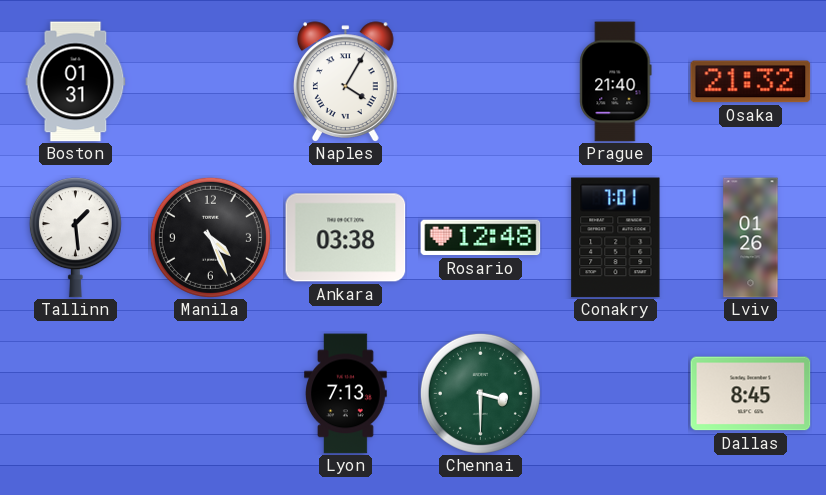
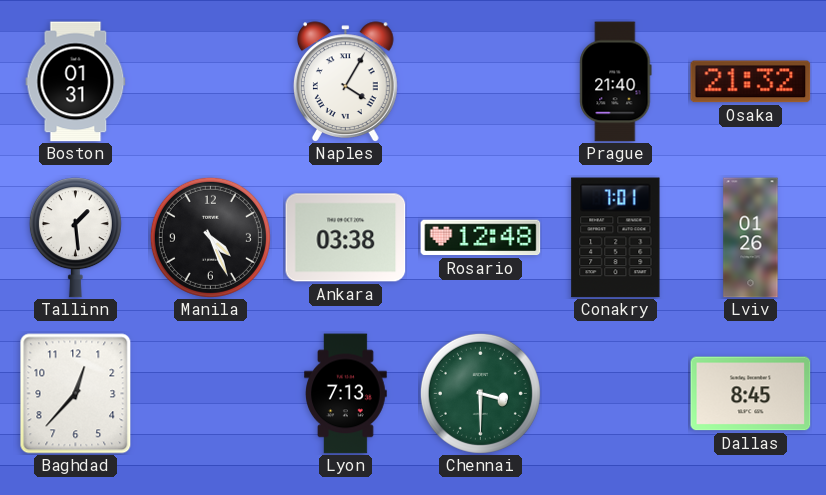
Baghdad: none -> 12:37
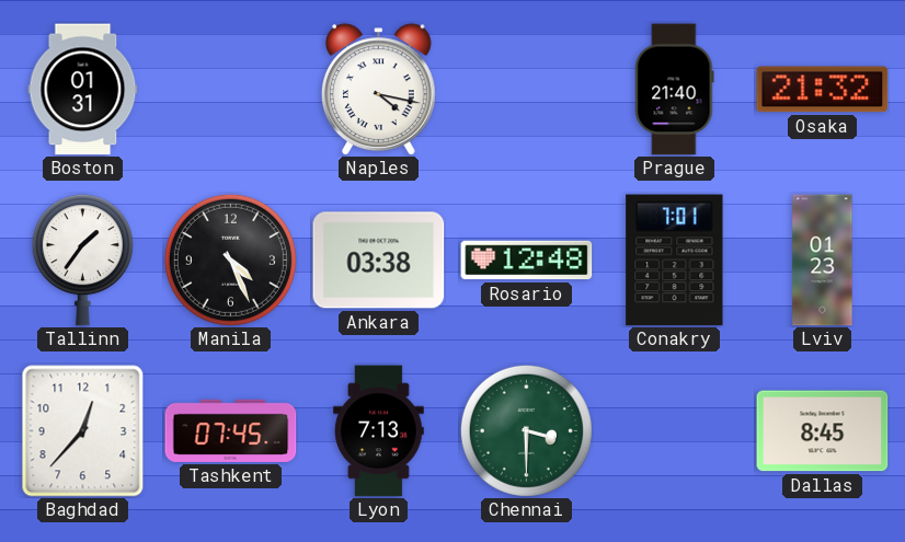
Naples: 4:05 -> 4:17
Tallinn: 1:29 -> 1:36
Lviv: 01:26 -> 01:23
Tashkent: none -> 07:45
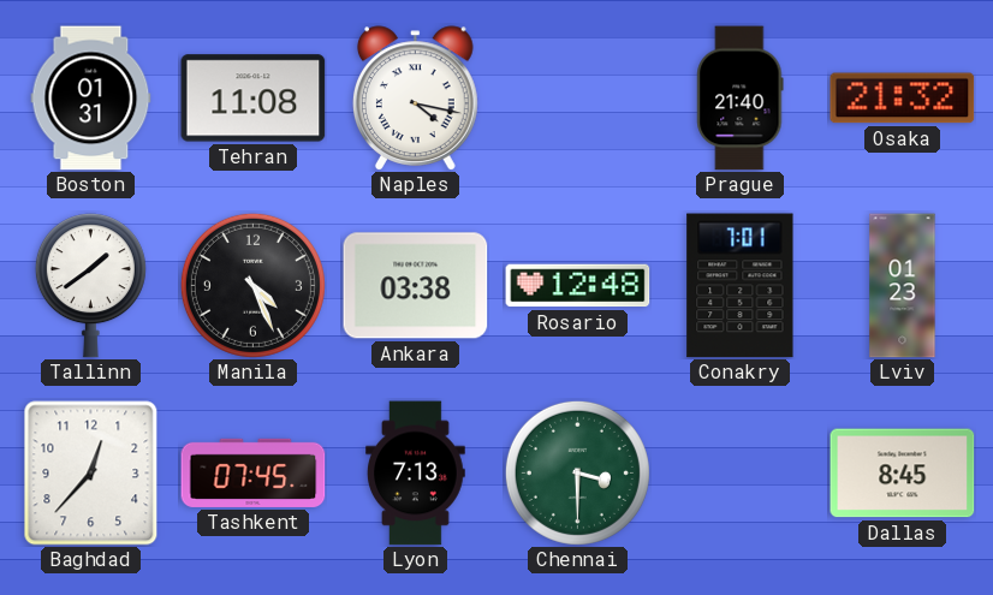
Tehran: none -> 11:08
Tallinn: 1:36 -> 1:39
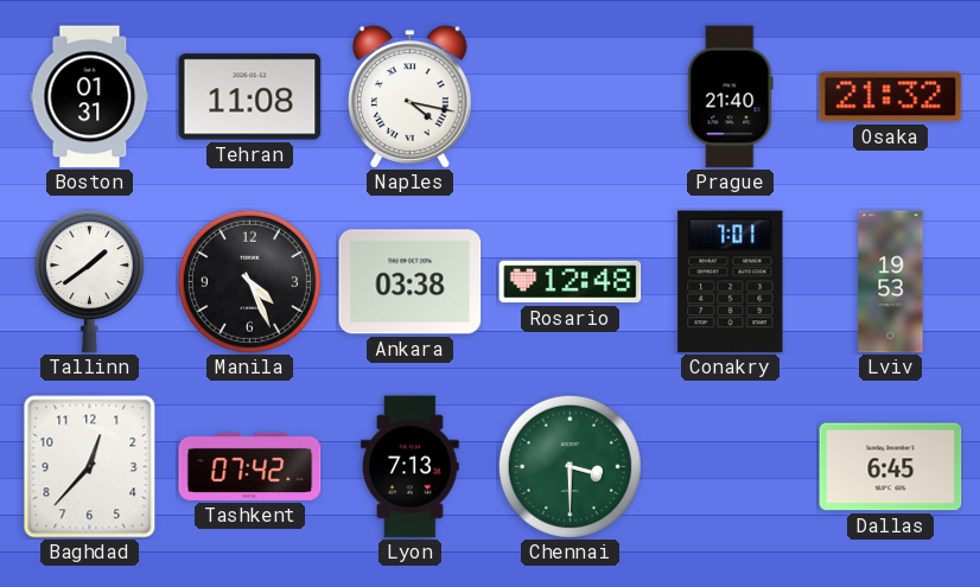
Lviv: 01:23 -> 19:53
Tashkent: 07:45 -> 07:42
Dallas: 8:45 -> 6:45
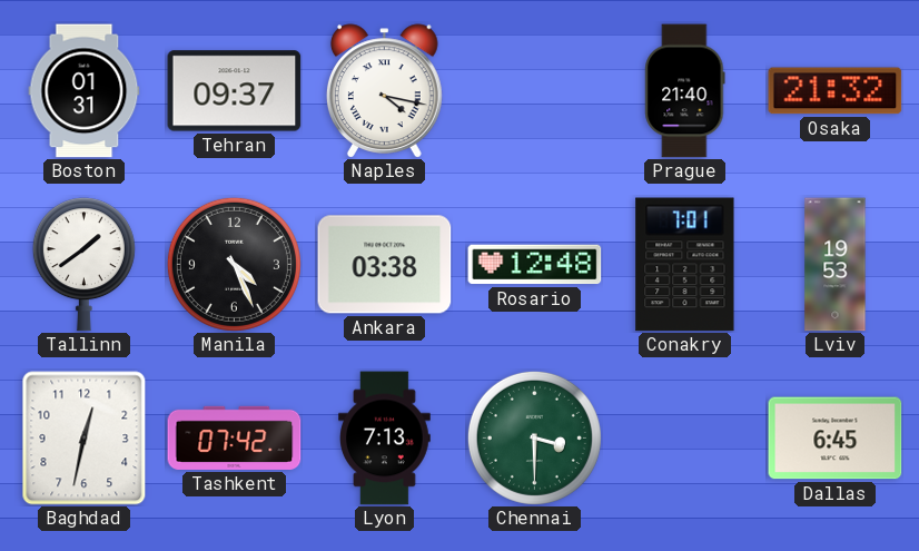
Tehran: 11:08 -> 09:37
Baghdad: 12:37 -> 12:32
